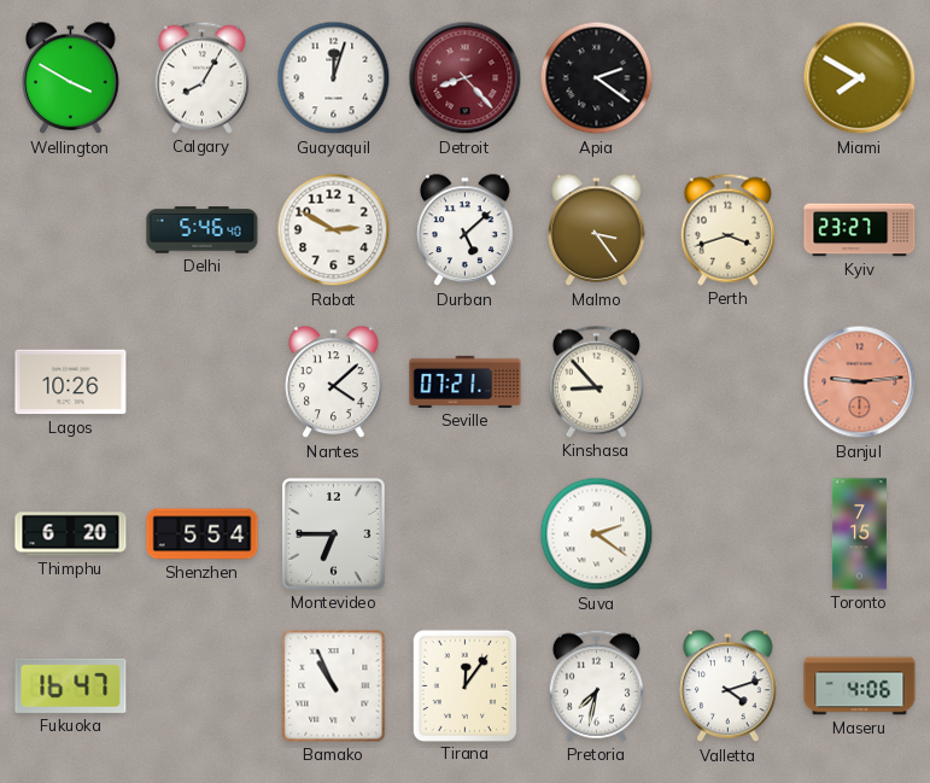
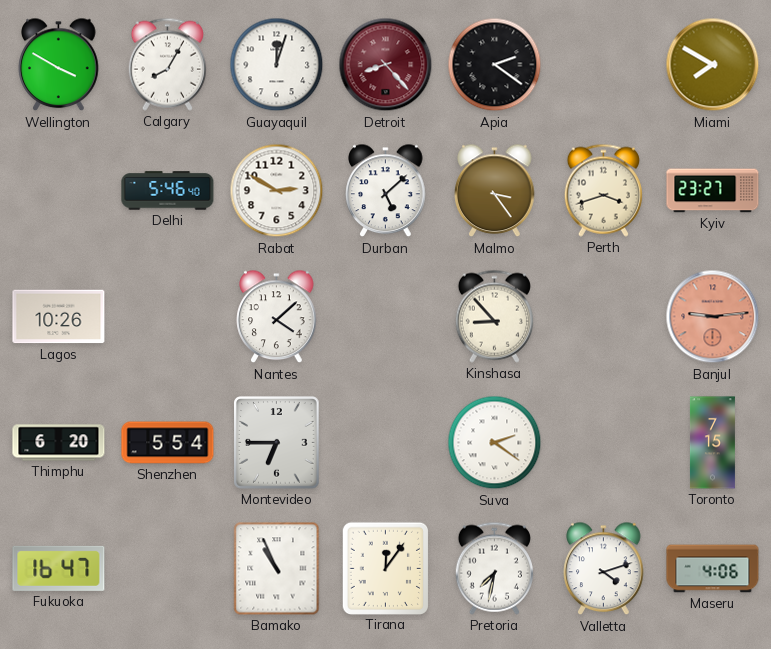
Seville: 07:21 -> none
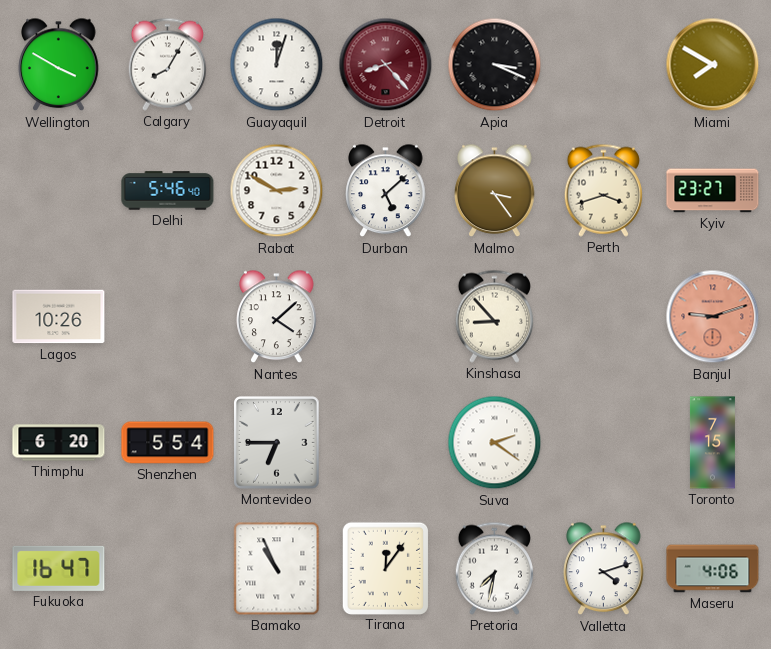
Apia: 2:21 -> 3:19
Banjul: 9:14 -> 9:12
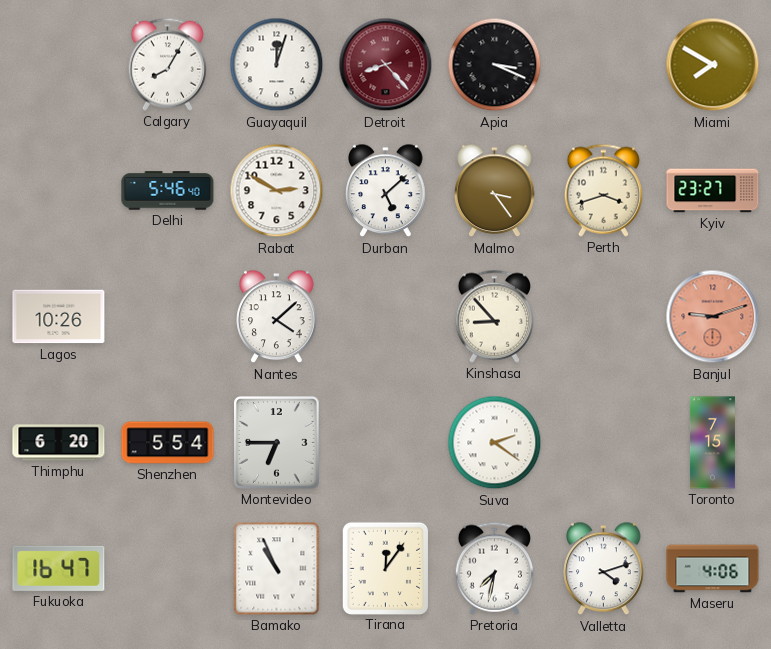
Wellington: 3:50 -> none
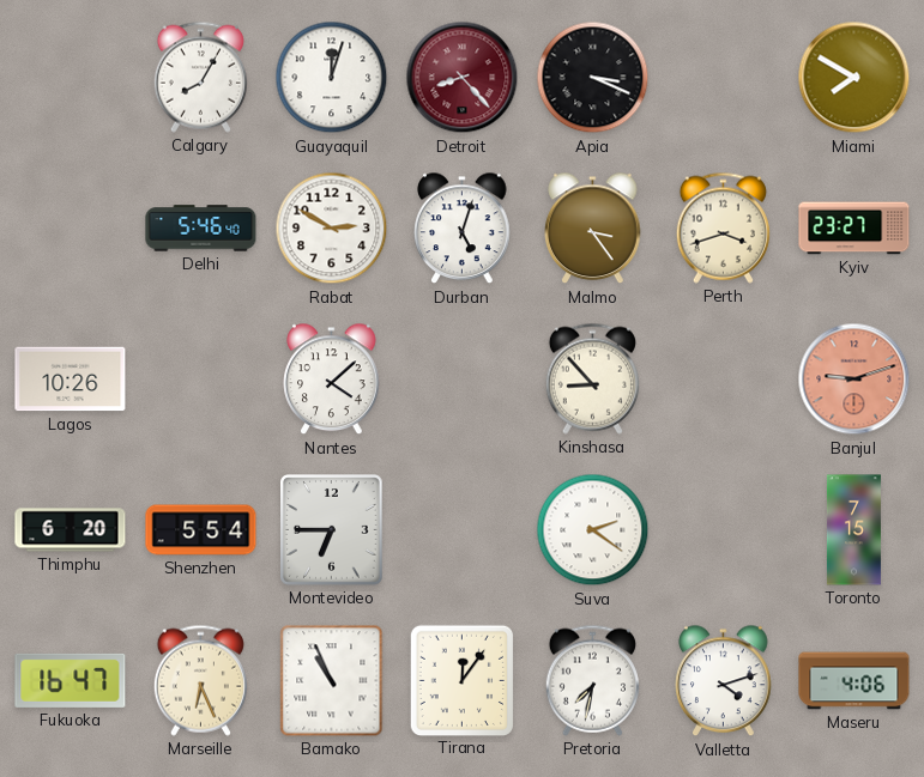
Durban: 5:08 -> 5:03
Marseille: none -> 6:26
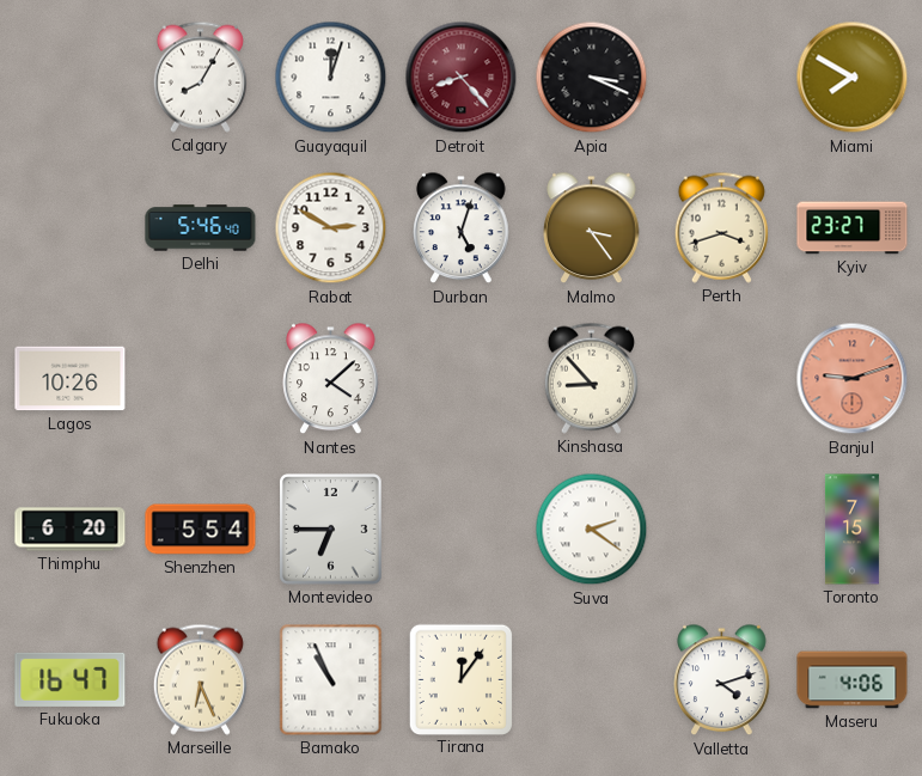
Pretoria: 7:32 -> none
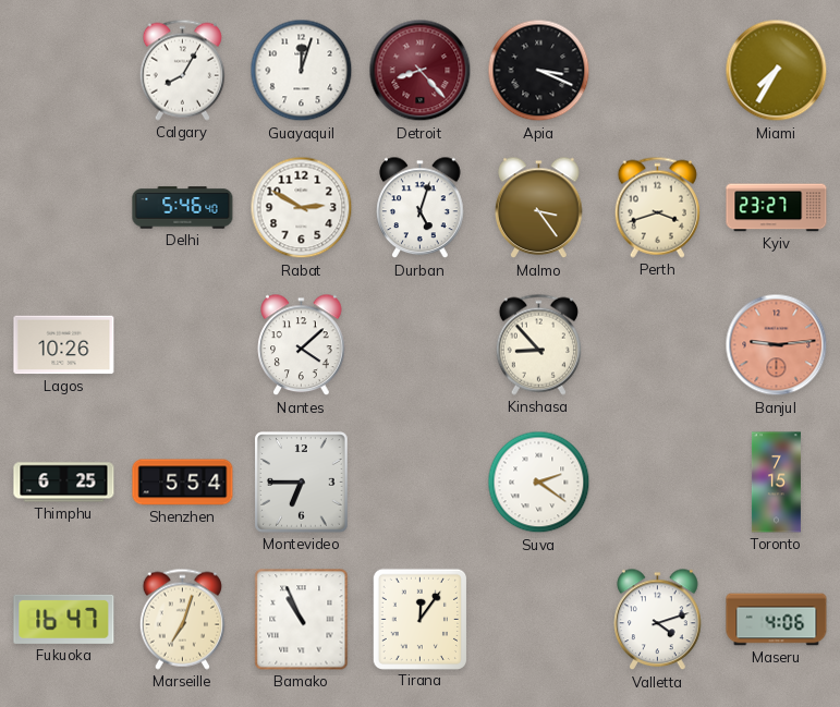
Miami: 7:50 -> 7:35
Banjul: 9:12 -> 9:14
Thimphu: 6:20 -> 6:25
Marseille: 6:26 -> 7:03
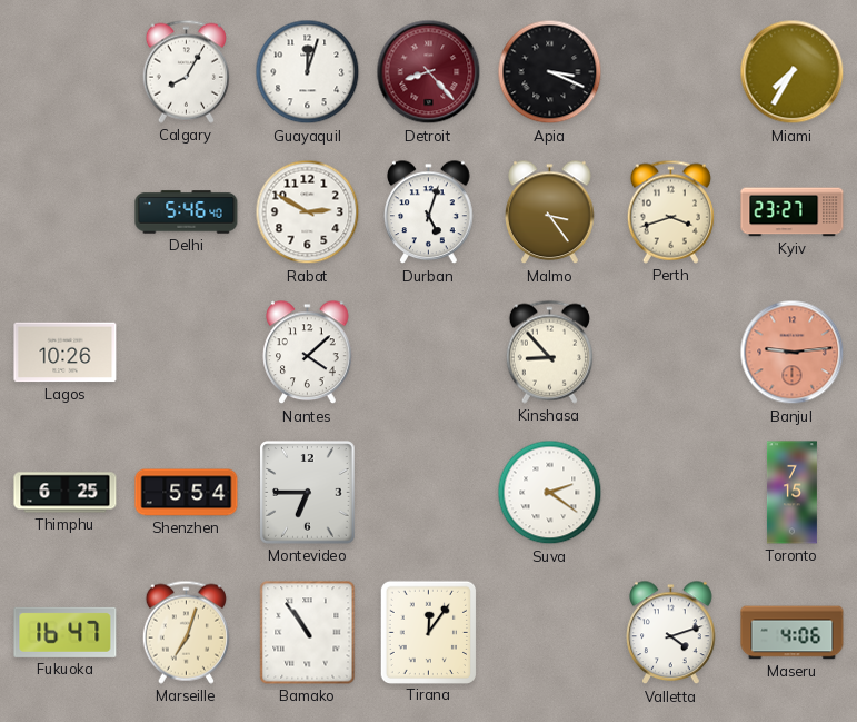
Bamako: 10:56 -> 10:54
